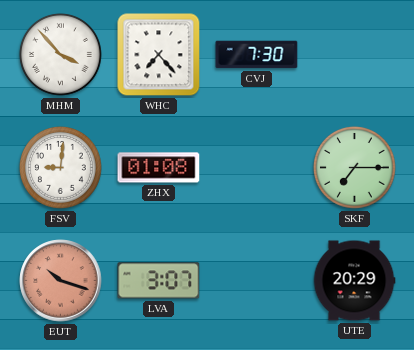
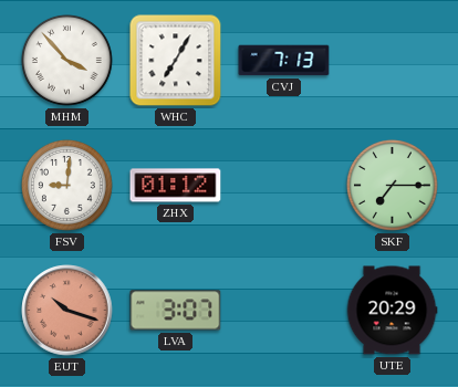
WHC: 7:23 -> 7:05
CVJ: 7:30 -> 7:13
ZHX: 01:08 -> 01:12
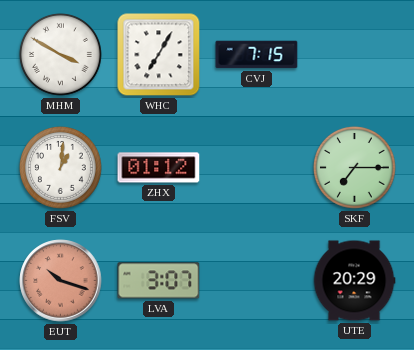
MHM: 3:53 -> 3:50
CVJ: 7:13 -> 7:15
FSV: 9:01 -> 1:01
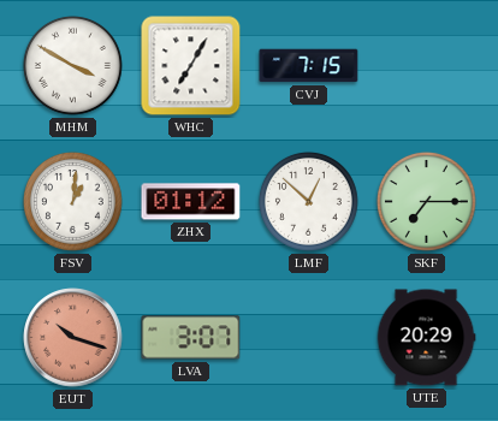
LMF: none -> 12:52
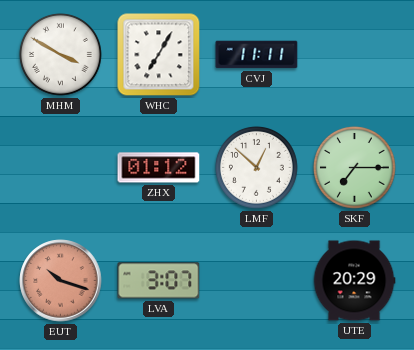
CVJ: 7:15 -> 11:11
FSV: 1:01 -> none
